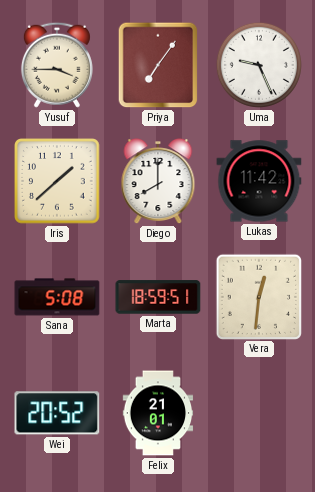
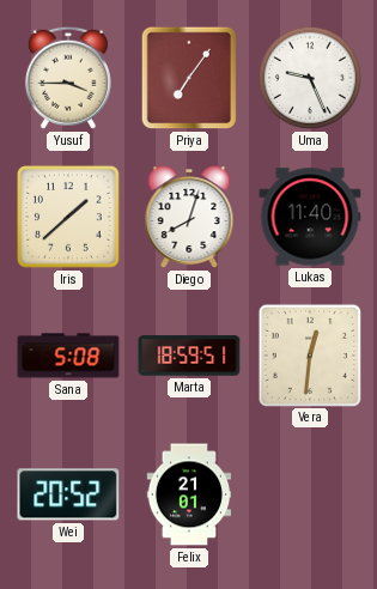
Diego: 8:00 -> 8:03
Lukas: 11:42 -> 11:40
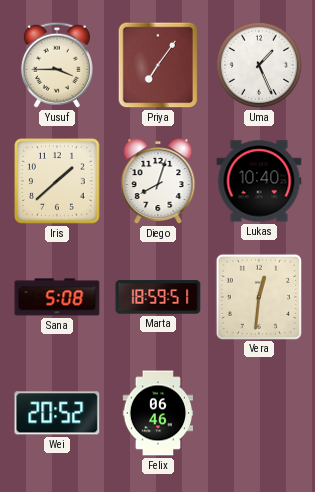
Uma: 9:26 -> 1:26
Lukas: 11:40 -> 10:40
Felix: 21:01 -> 06:46
